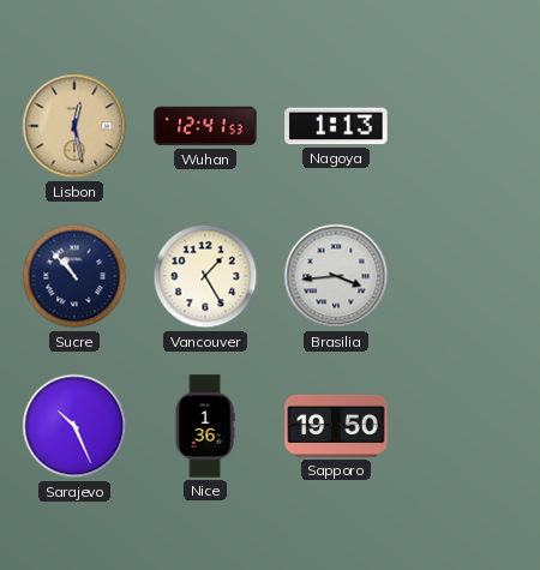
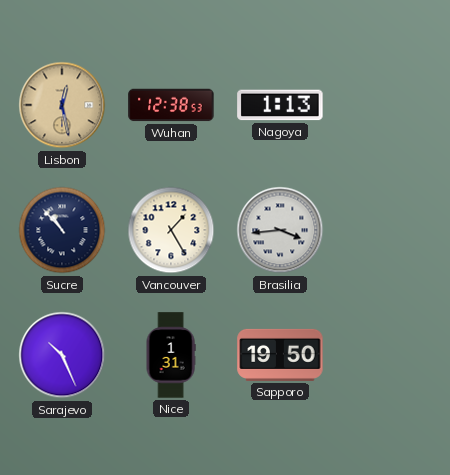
Wuhan: 12:41 -> 12:38
Nice: 1:36 -> 1:31
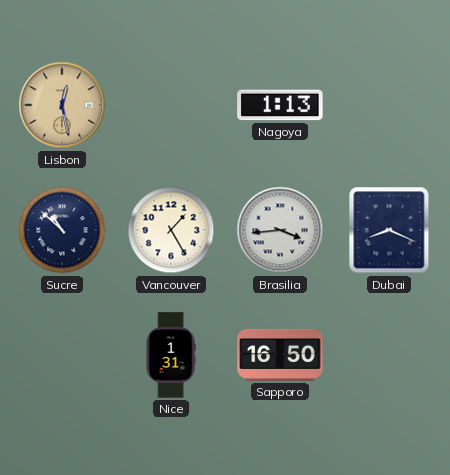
Wuhan: 12:38 -> none
Sucre: 10:53 -> 10:52
Dubai: none -> 8:19
Sarajevo: 10:26 -> none
Sapporo: 19:50 -> 16:50
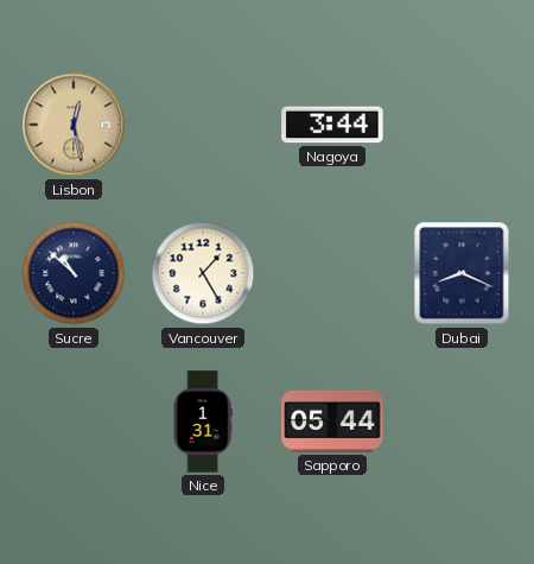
Nagoya: 1:13 -> 3:44
Brasilia: 3:44 -> none
Sapporo: 16:50 -> 05:44
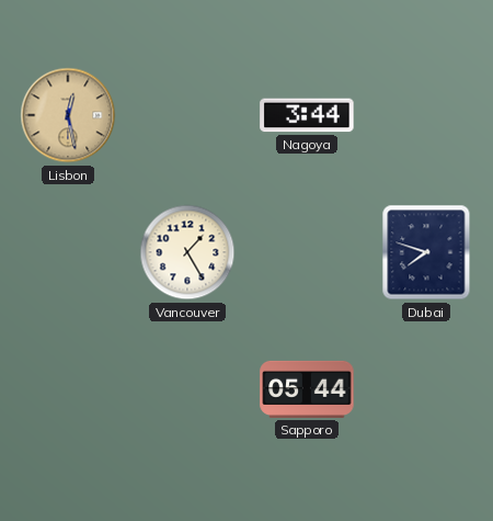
Sucre: 10:52 -> none
Dubai: 8:19 -> 7:48
Nice: 1:31 -> none
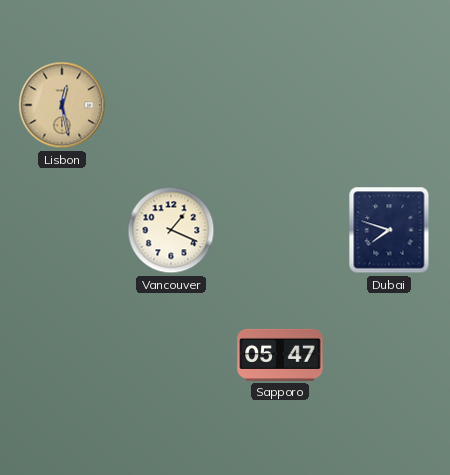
Nagoya: 3:44 -> none
Vancouver: 1:25 -> 1:19
Sapporo: 05:44 -> 05:47
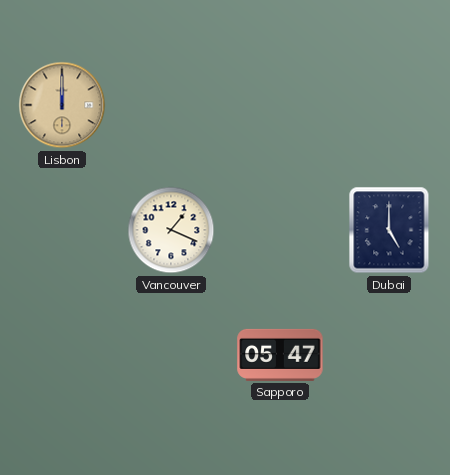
Lisbon: 12:28 -> 12:00
Dubai: 7:48 -> 5:00
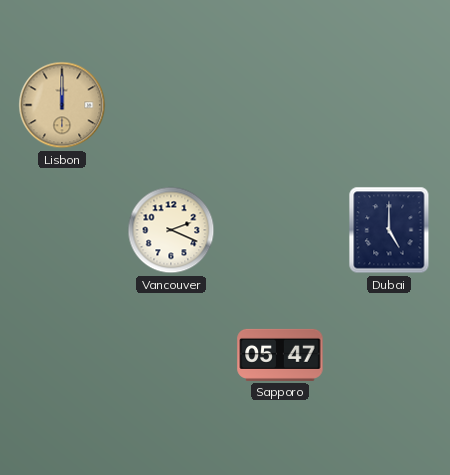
Vancouver: 1:19 -> 2:19
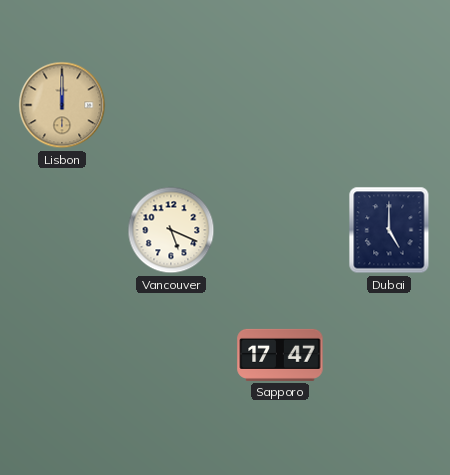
Vancouver: 2:19 -> 5:19
Sapporo: 05:47 -> 17:47
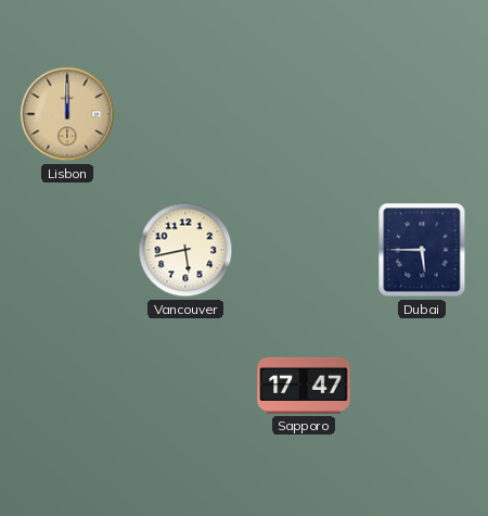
Vancouver: 5:19 -> 5:43
Dubai: 5:00 -> 5:45
